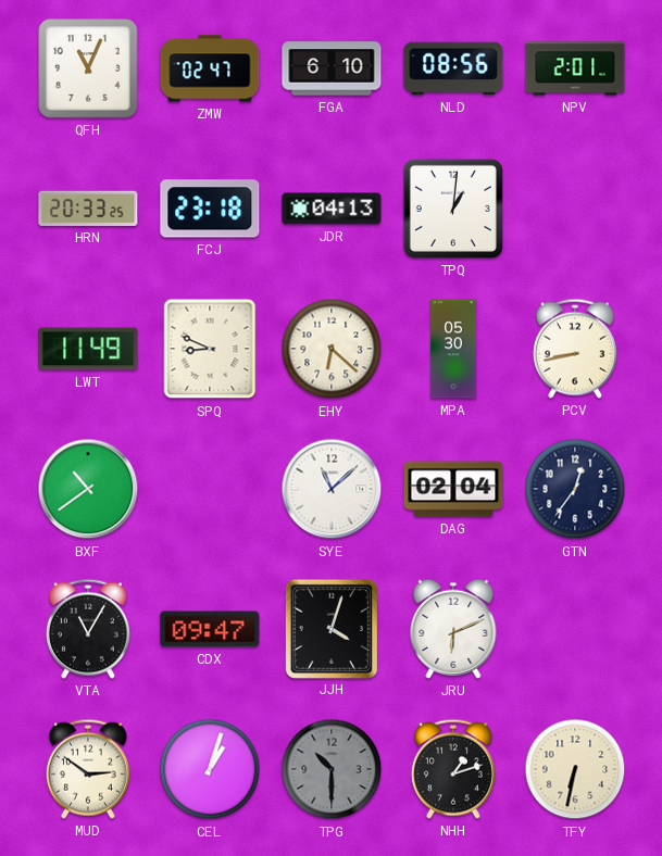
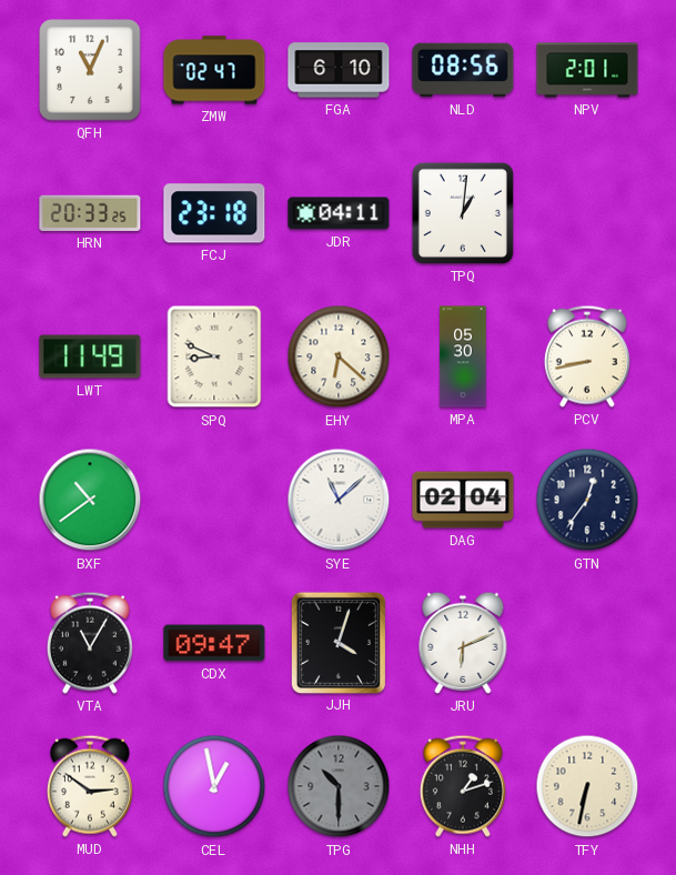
JDR: 04:13 -> 04:11
CEL: 1:03 -> 12:58
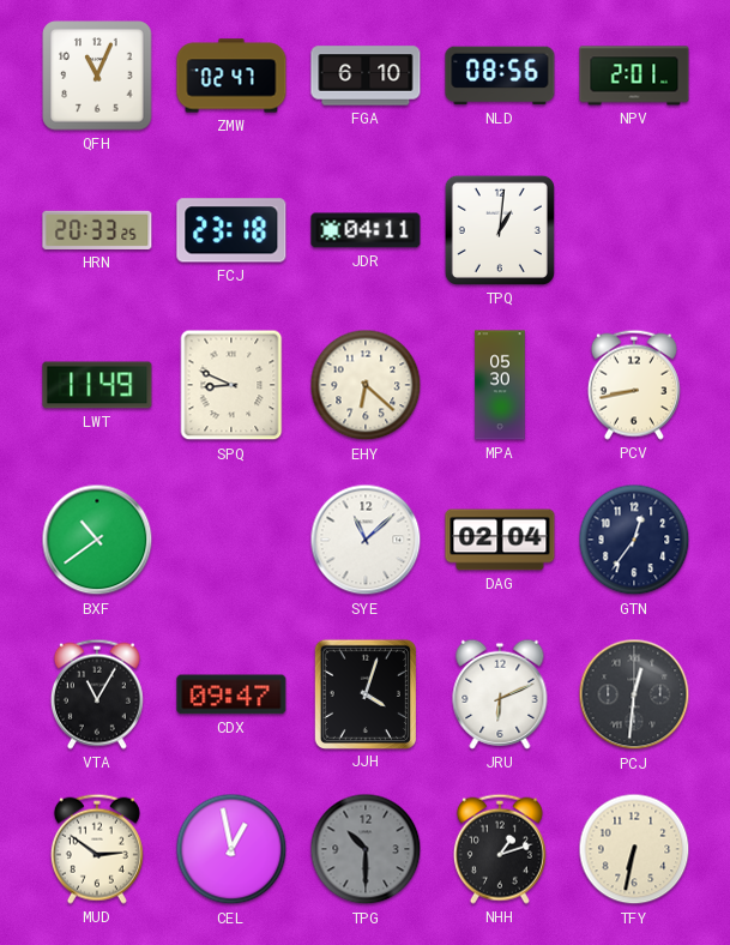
PCJ: none -> 12:31
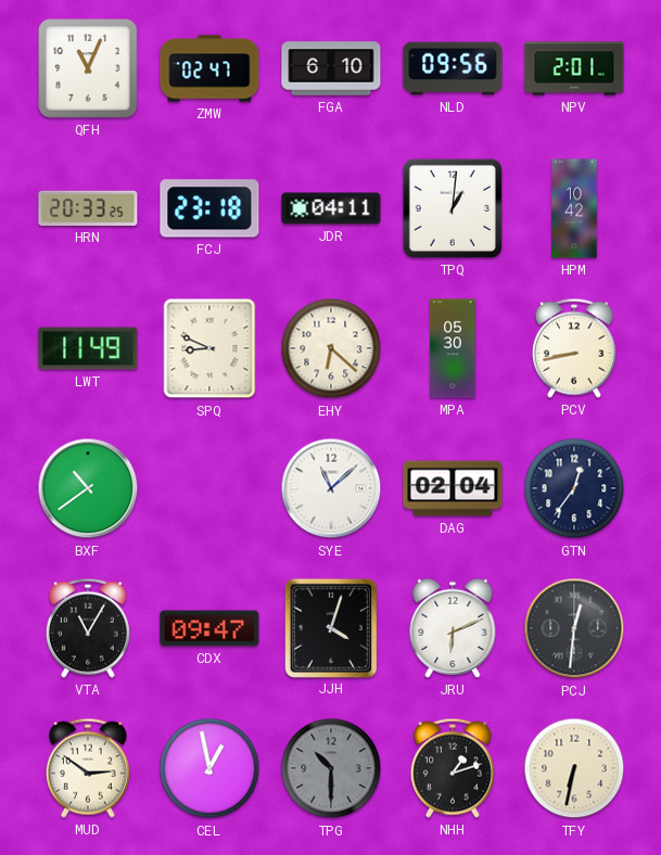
NLD: 08:56 -> 09:56
HPM: none -> 10:42
